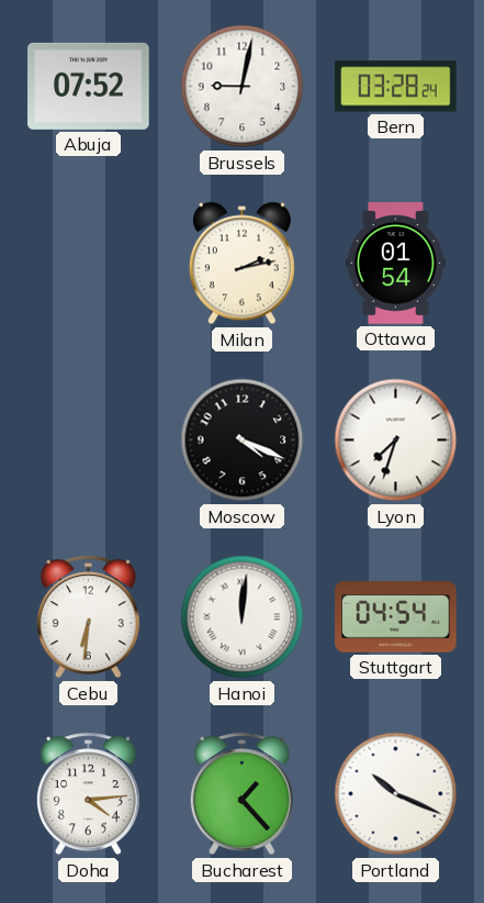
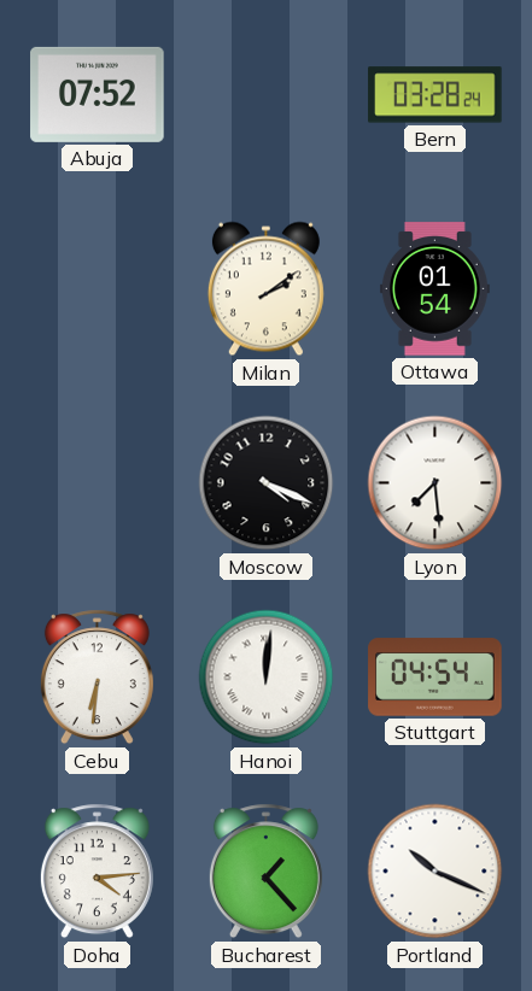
Brussels: 9:02 -> none
Milan: 2:13 -> 2:09
Lyon: 7:33 -> 7:29
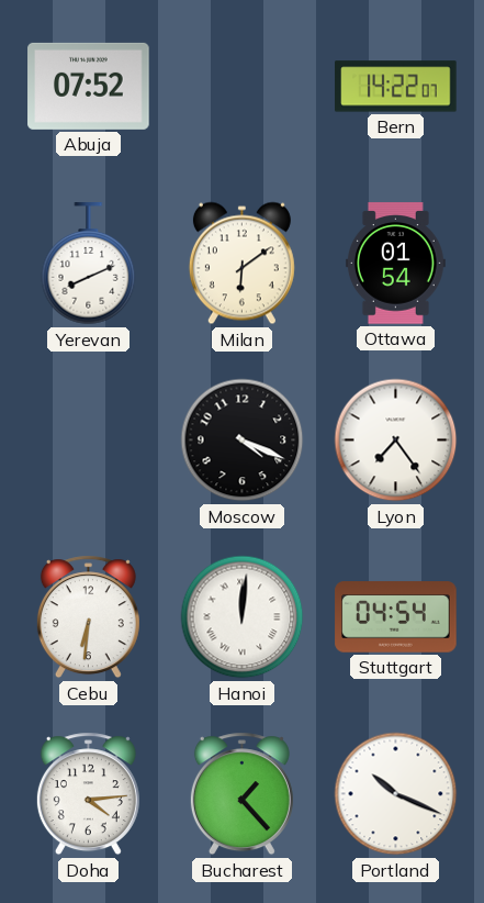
Bern: 03:28 -> 14:22
Yerevan: none -> 8:11
Milan: 2:09 -> 6:09
Lyon: 7:29 -> 7:24
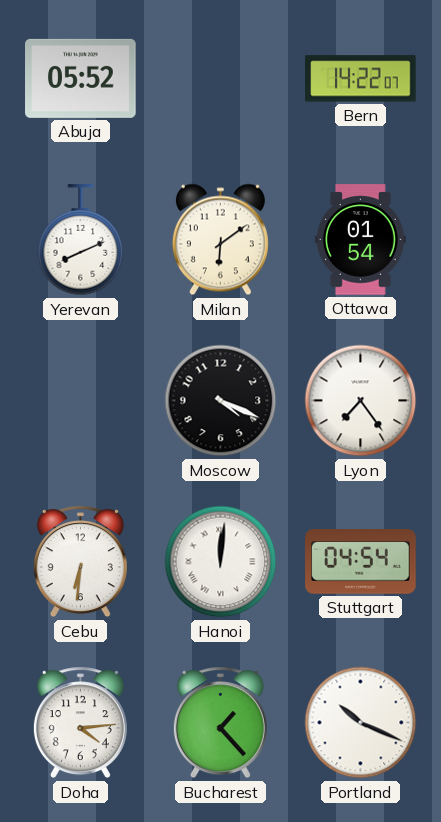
Abuja: 07:52 -> 05:52
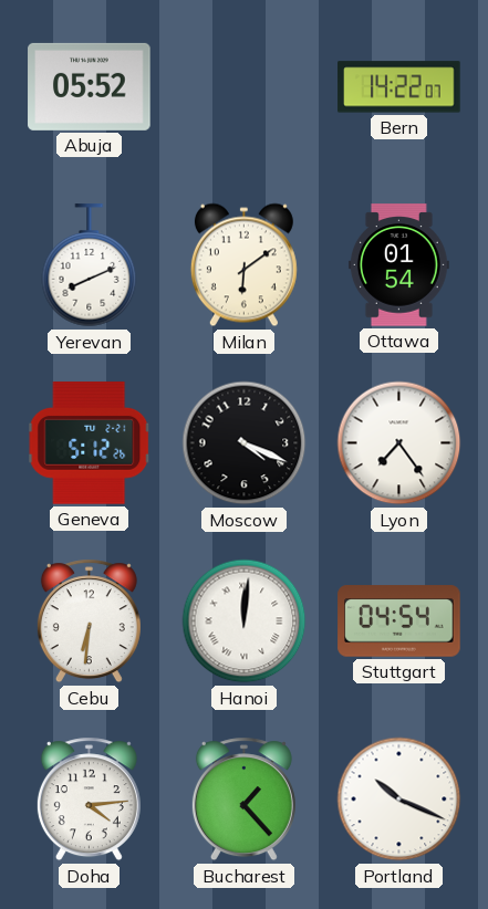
Geneva: none -> 5:12
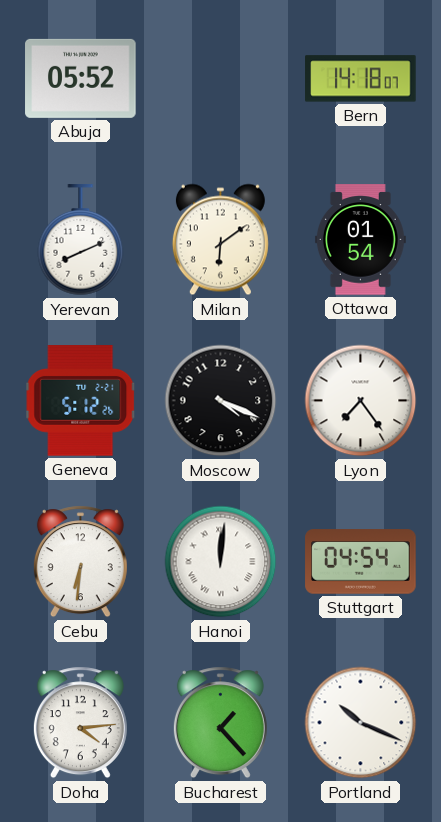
Bern: 14:22 -> 14:18
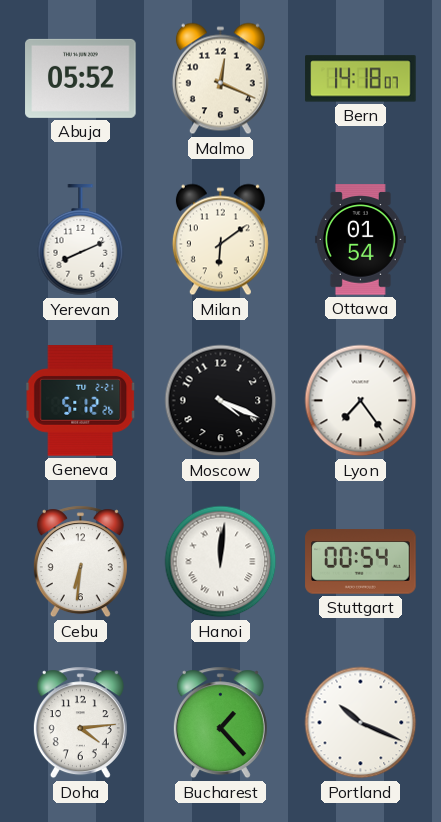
Malmo: none -> 12:19
Stuttgart: 04:54 -> 00:54
